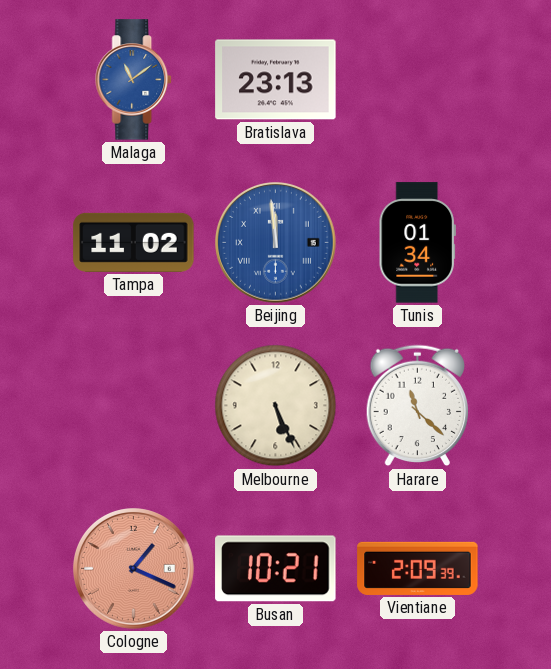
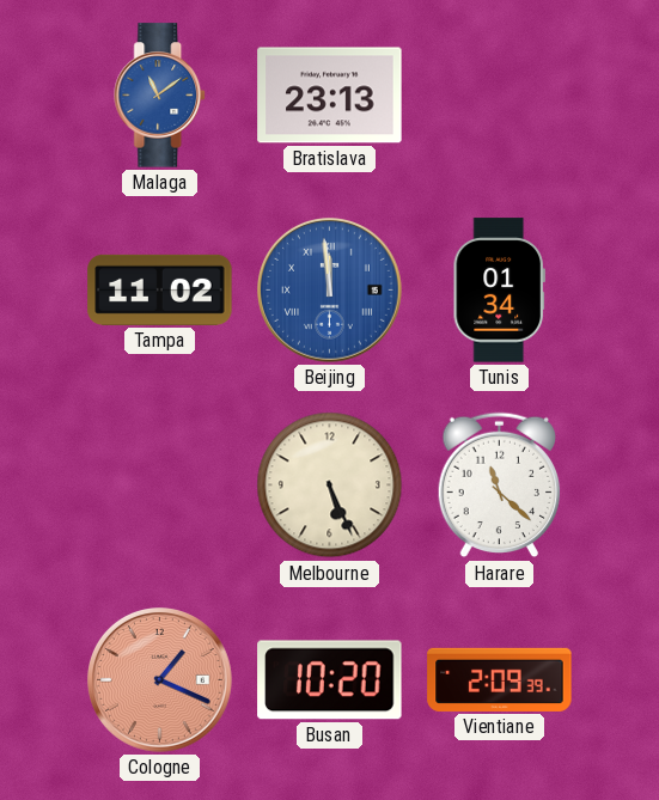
Busan: 10:21 -> 10:20
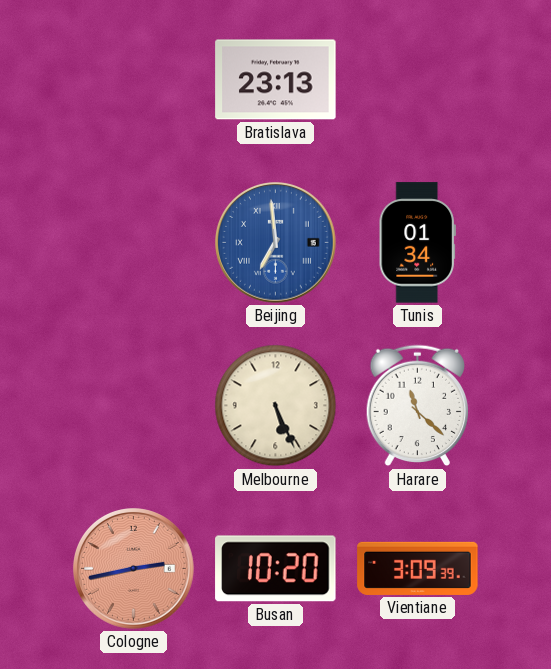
Malaga: 11:09 -> none
Tampa: 11:02 -> none
Beijing: 11:59 -> 6:59
Cologne: 1:19 -> 2:43
Vientiane: 2:09 -> 3:09
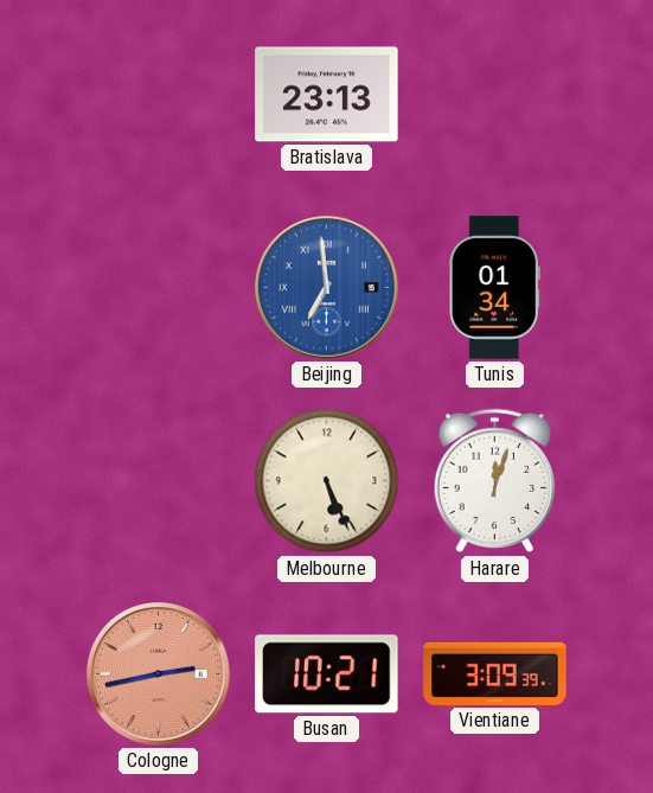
Harare: 11:22 -> 12:03
Busan: 10:20 -> 10:21
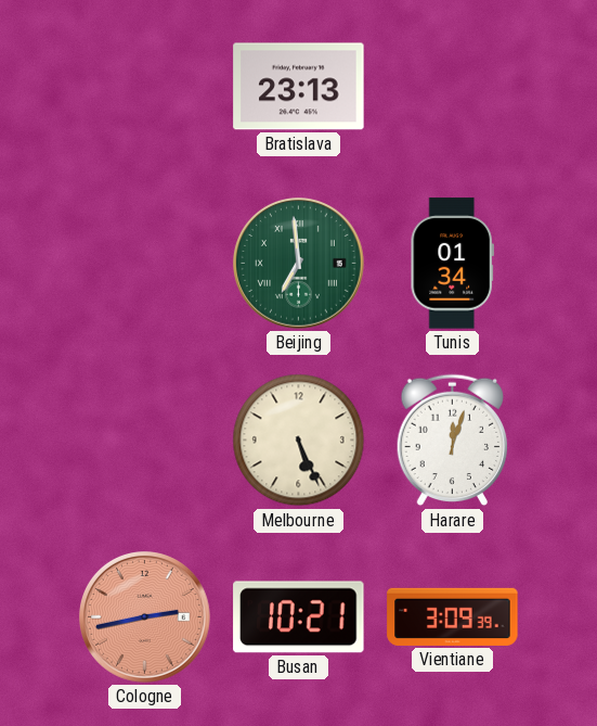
Beijing dial: blue -> green
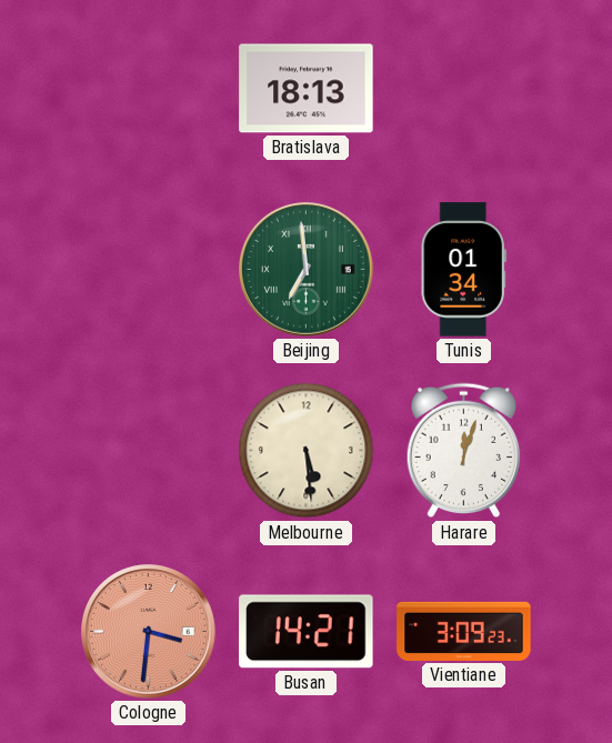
Bratislava: 23:13 -> 18:13
Melbourne: 5:26 -> 5:29
Cologne: 2:43 -> 3:31
Busan: 10:21 -> 14:21
Vientiane: 3:09:39 -> 3:09:23
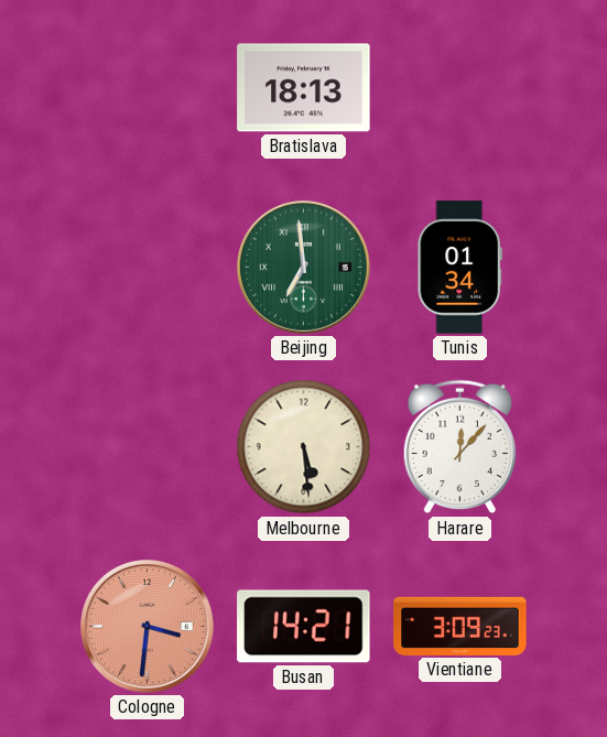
Harare: 12:03 -> 12:07
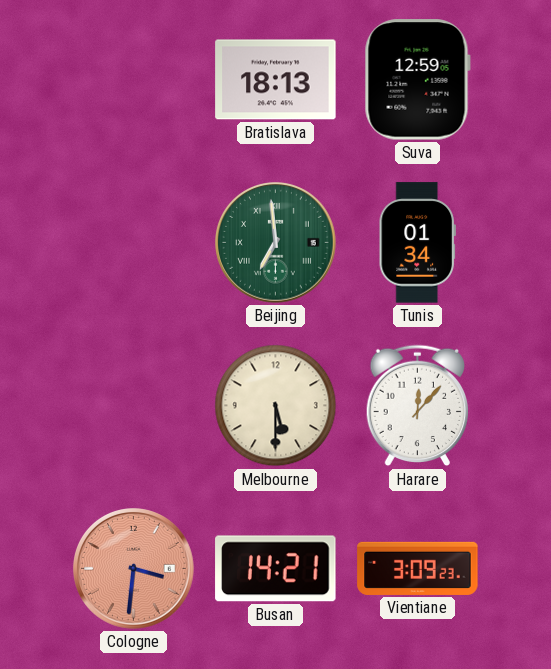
Suva: none -> 12:59
Melbourne: 5:29 -> 5:30
